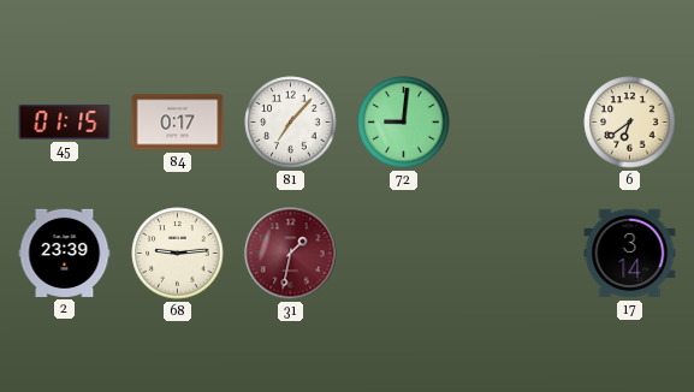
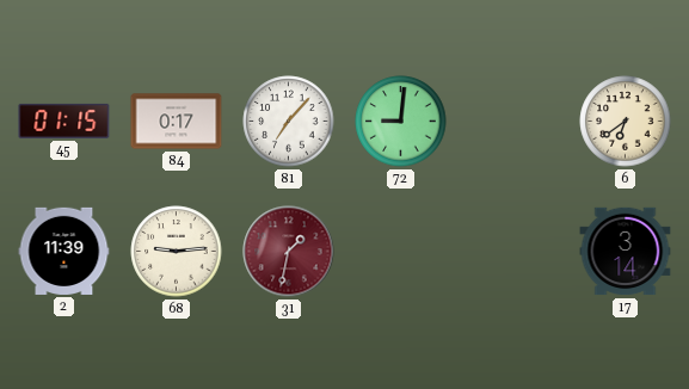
2: 23:39 -> 11:39
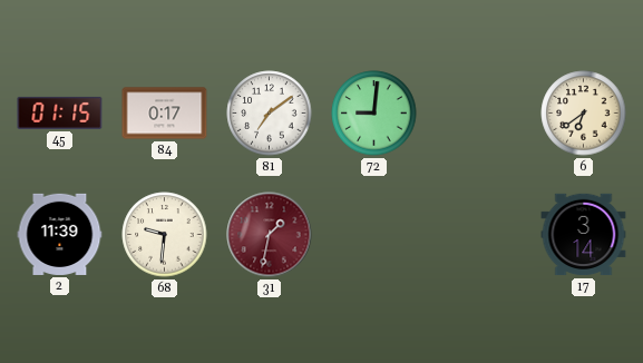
81: 7:07 -> 7:09
68: 9:14 -> 9:31
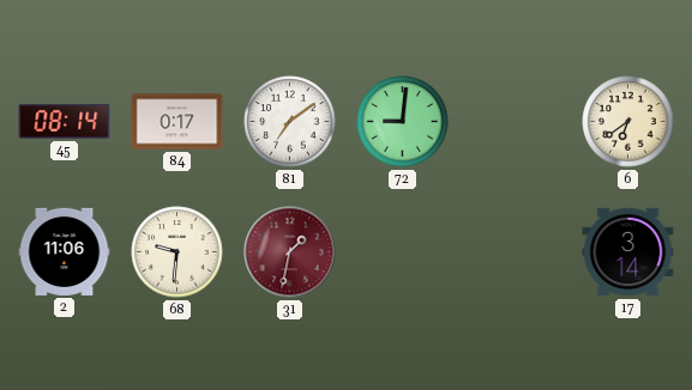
45: 01:15 -> 08:14
2: 11:39 -> 11:06
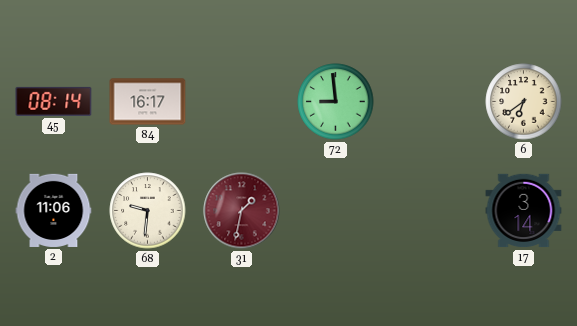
84: 0:17 -> 16:17
81: 7:09 -> none
72: 9:01 -> 8:59
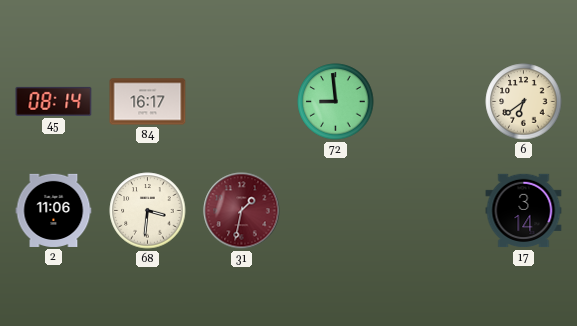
68: 9:31 -> 3:31
